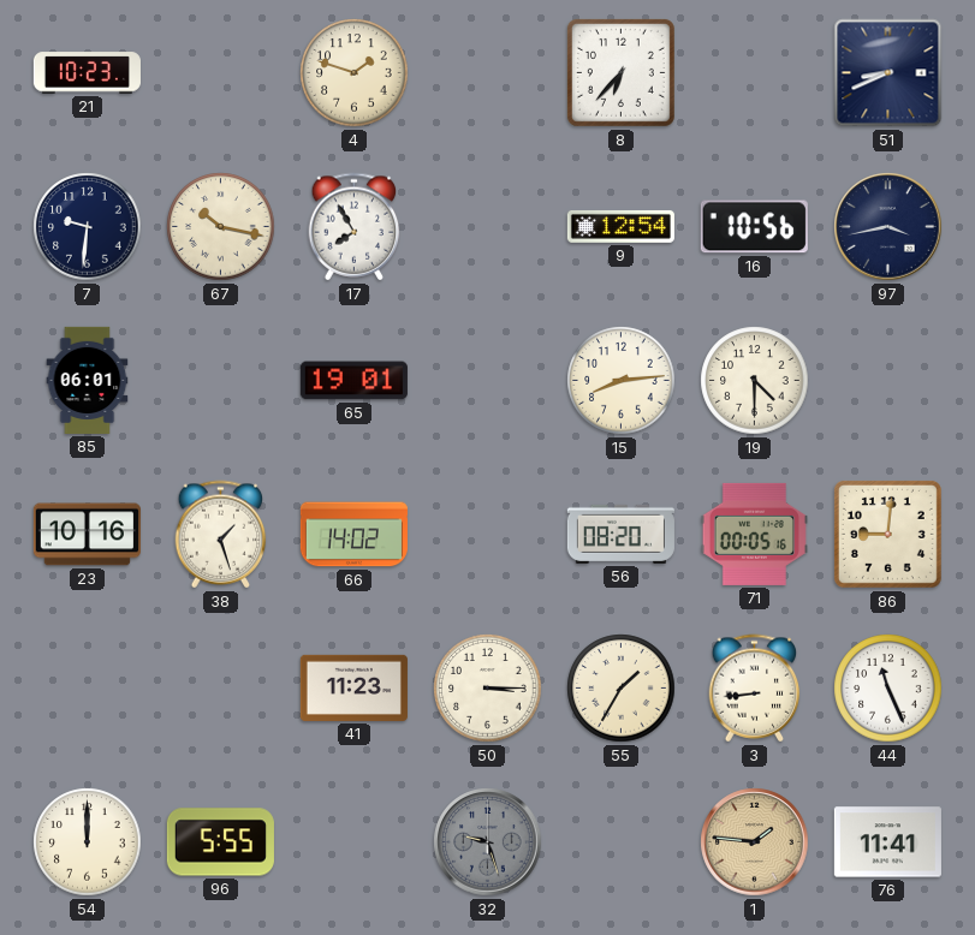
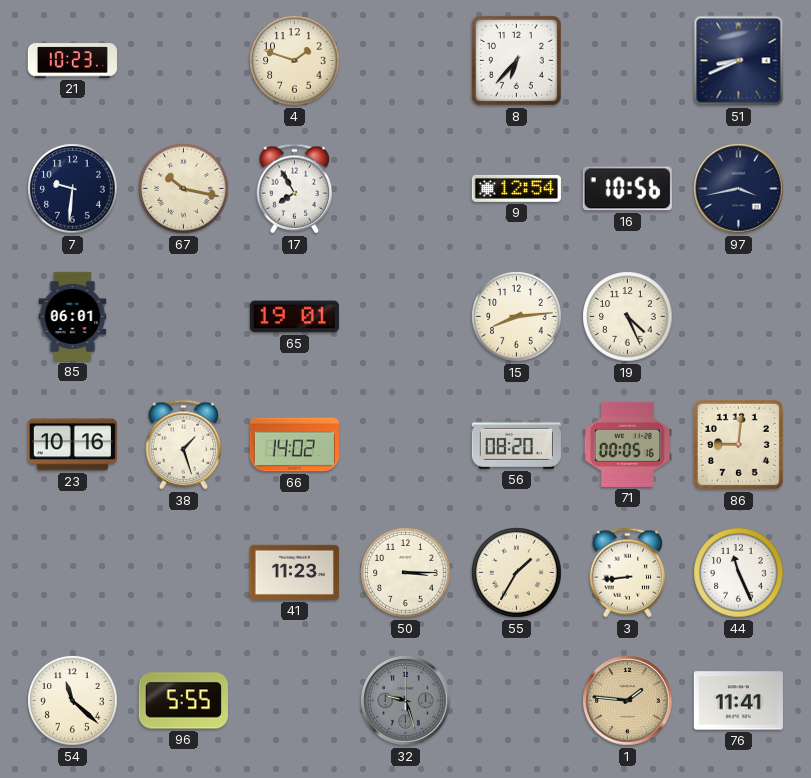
19: 4:30 -> 4:26
54: 12:00 -> 11:22
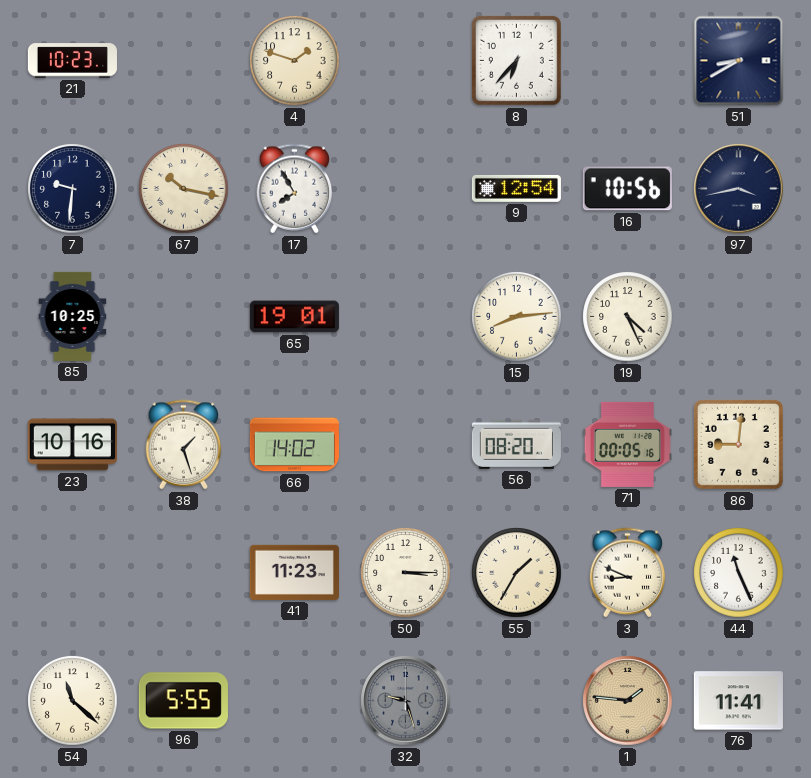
51: 8:41 -> 8:40
85: 06:01 -> 10:25
3: 8:44 -> 8:49
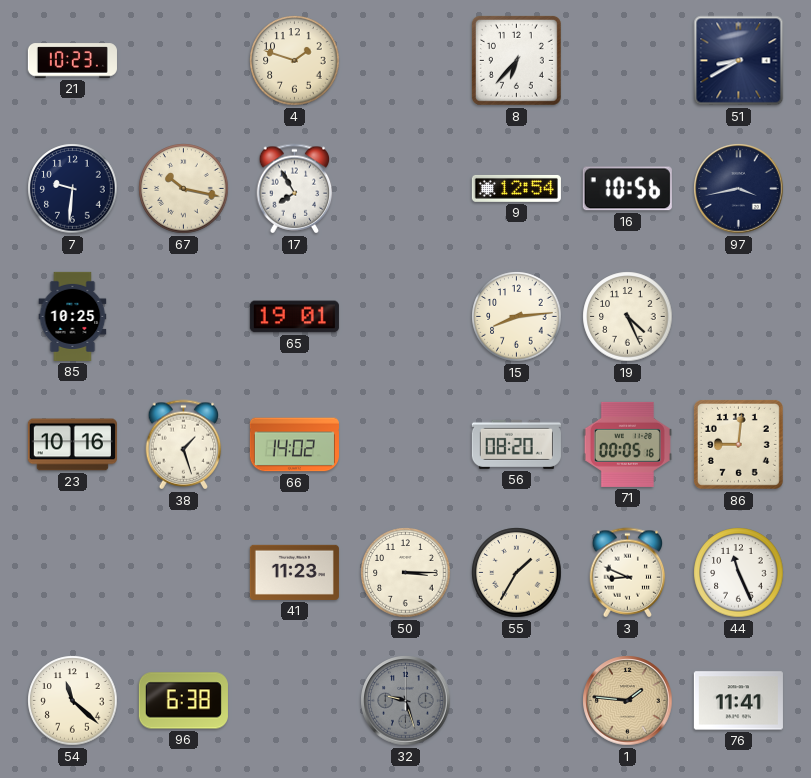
96: 5:55 -> 6:38
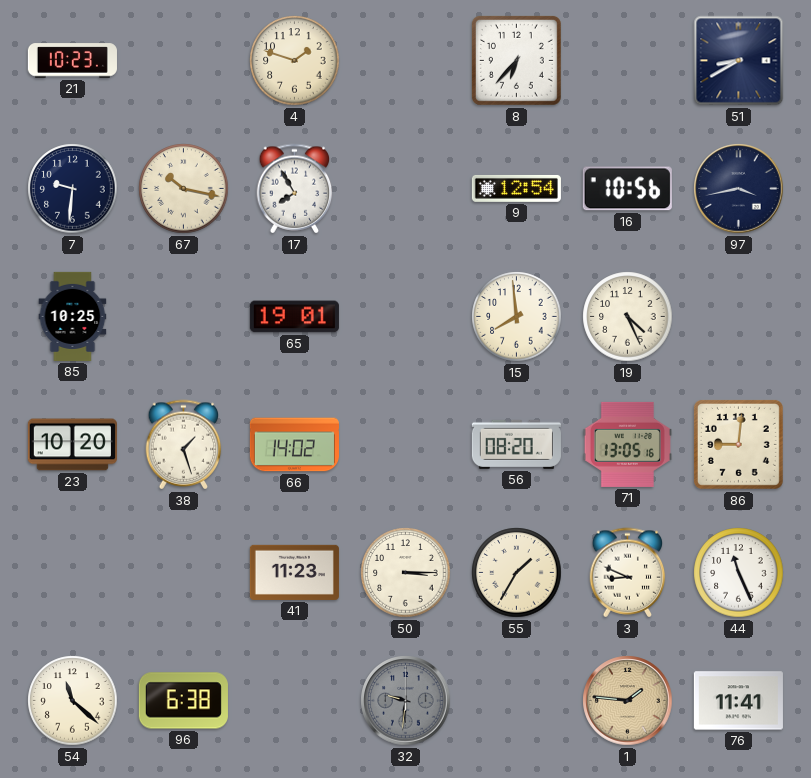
15: 8:14 -> 7:59
23: 10:16 -> 10:20
71: 00:05 -> 13:05
32: 9:27 -> 9:31
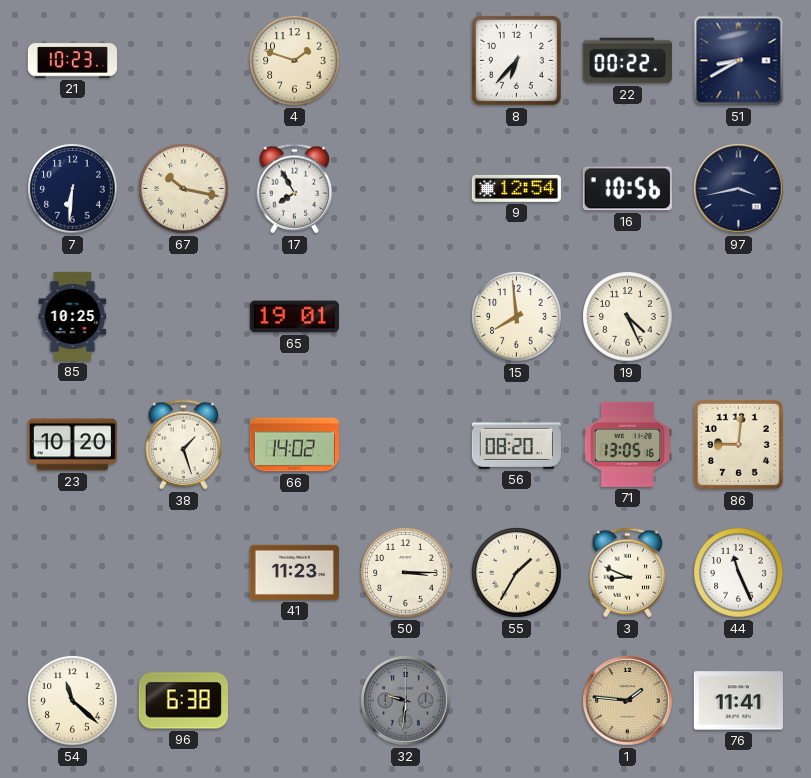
22: none -> 00:22
7: 9:31 -> 6:31
